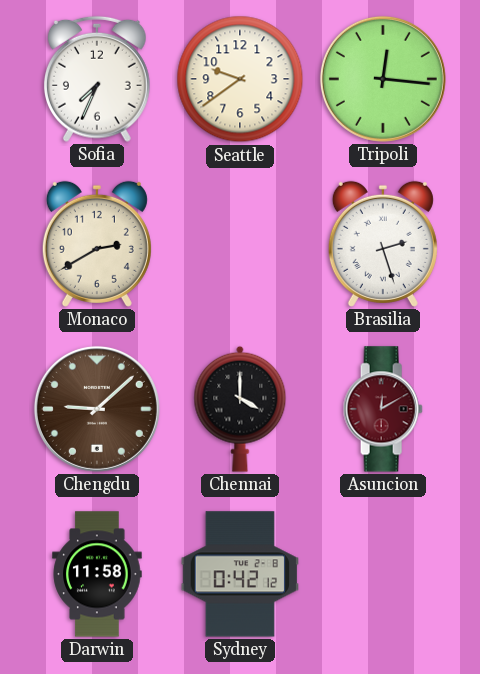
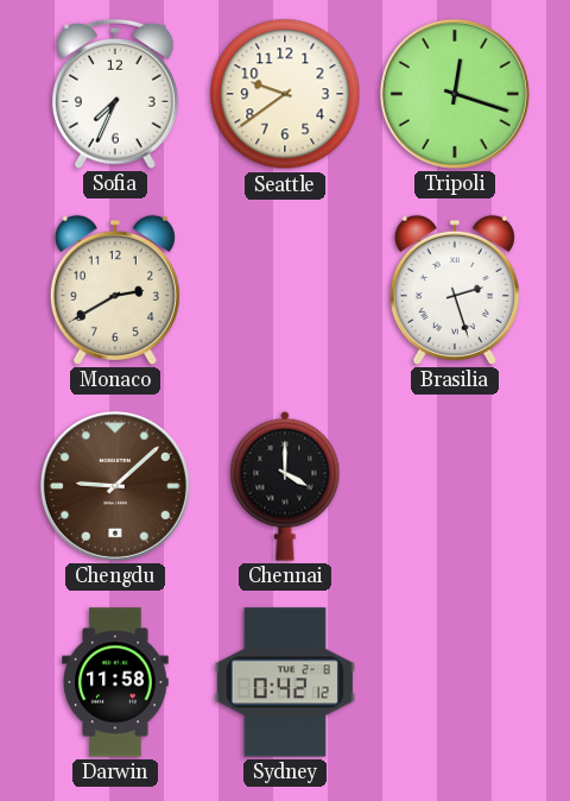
Tripoli: 12:16 -> 12:18
Asuncion: 12:10 -> none
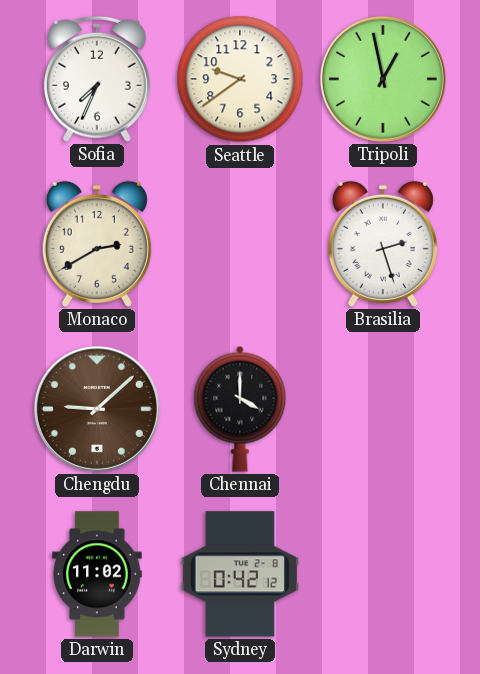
Tripoli: 12:18 -> 12:58
Darwin: 11:58 -> 11:02
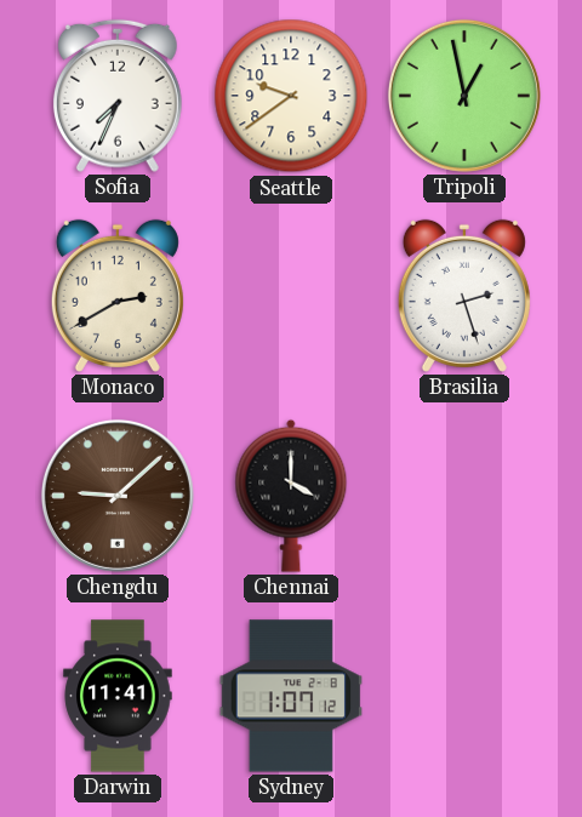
Darwin: 11:02 -> 11:41
Sydney: 0:42 -> 1:07
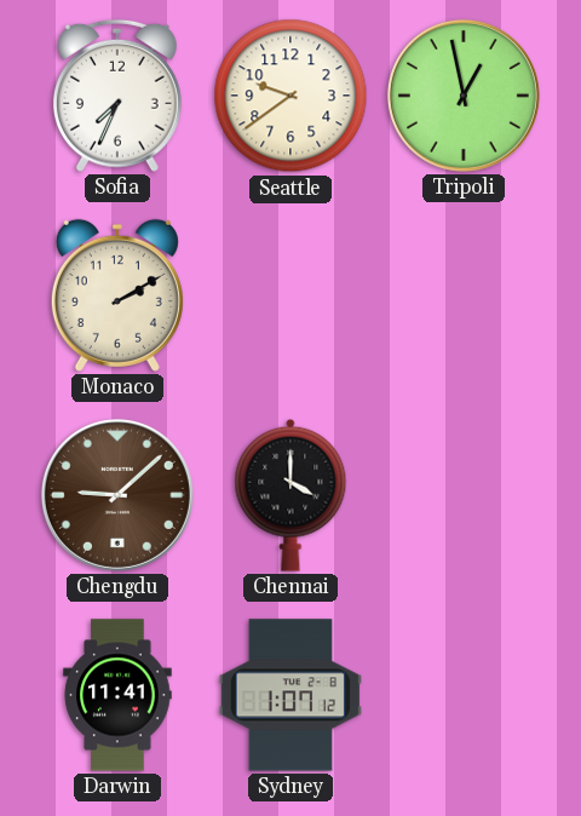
Monaco: 2:40 -> 2:10
Brasilia: 2:27 -> none
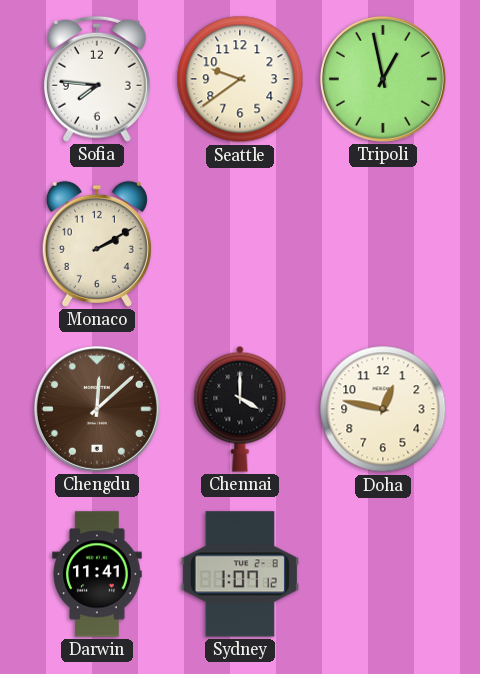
Sofia: 7:34 -> 7:46
Chengdu: 9:08 -> 12:08
Doha: none -> 12:47
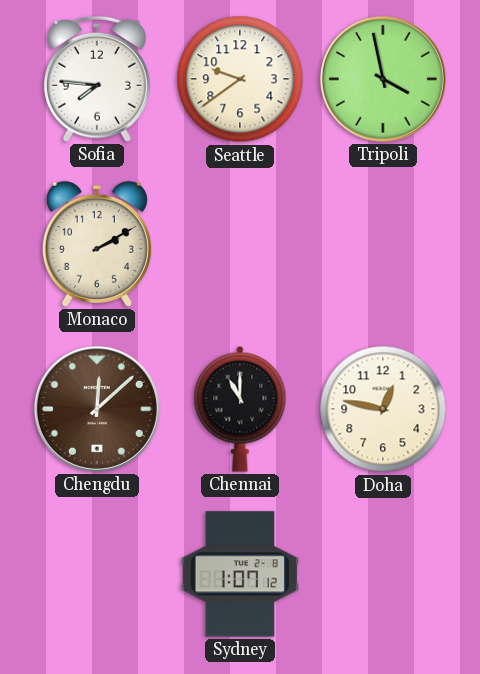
Tripoli: 12:58 -> 3:58
Chennai: 4:00 -> 11:00
Darwin: 11:41 -> none
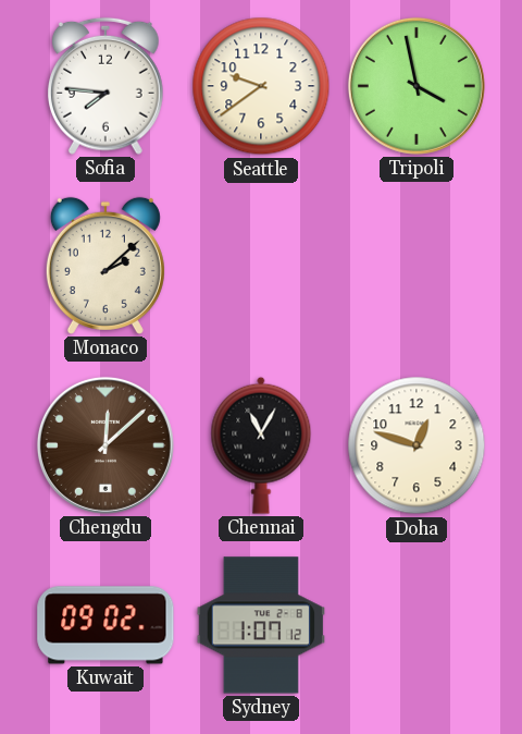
Monaco: 2:10 -> 2:08
Chennai: 11:00 -> 11:05
Doha: 12:47 -> 12:48
Kuwait: none -> 09:02
